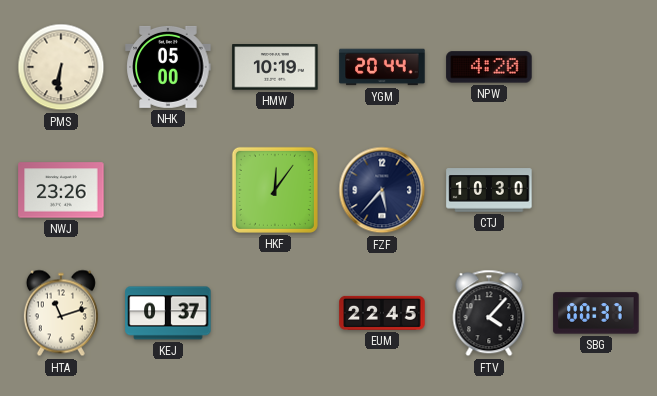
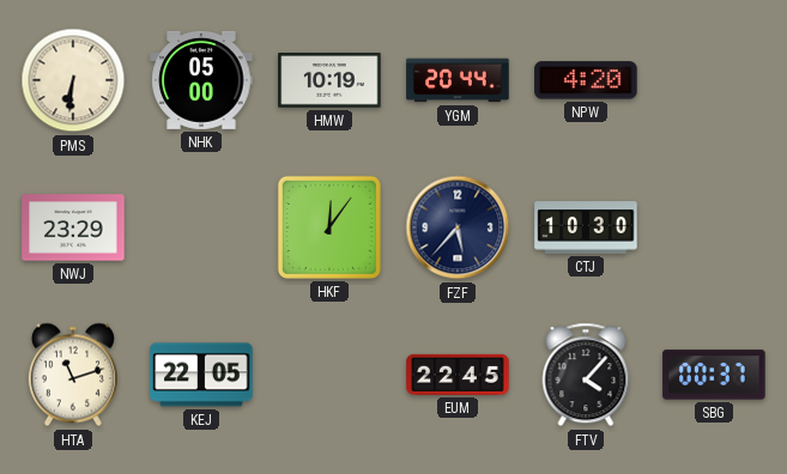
NWJ: 23:26 -> 23:29
KEJ: 0:37 -> 22:05
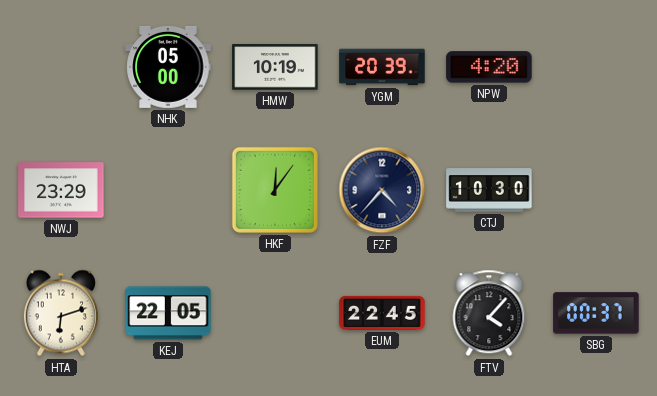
PMS: 6:31 -> none
YGM: 20:44 -> 20:39
FZF: 5:37 -> 4:37
HTA: 11:12 -> 6:12
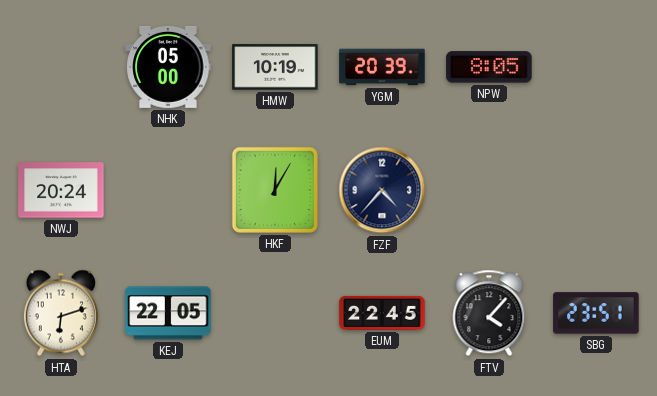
NPW: 4:20 -> 8:05
NWJ: 23:29 -> 20:24
HKF: 12:06 -> 12:05
CTJ: 10:30 -> none
SBG: 00:37 -> 23:51
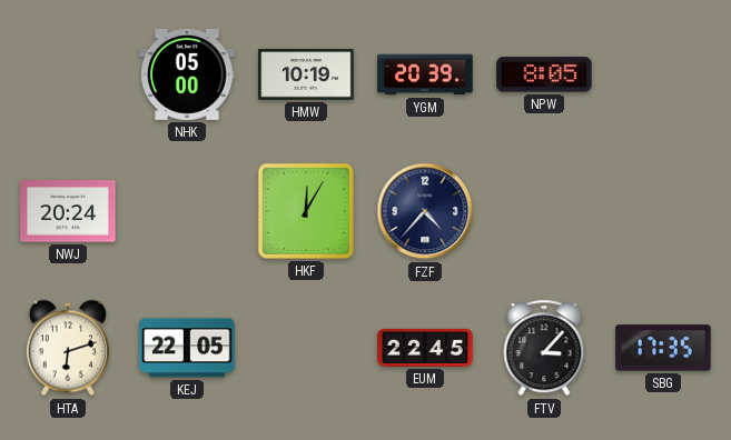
FTV: 4:07 -> 3:07
SBG: 23:51 -> 17:35
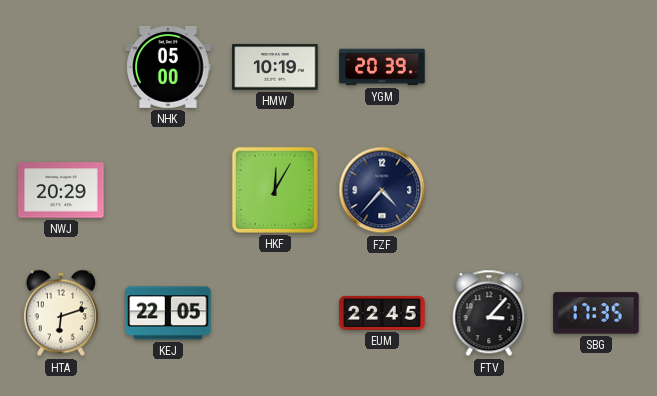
NPW: 8:05 -> none
NWJ: 20:24 -> 20:29
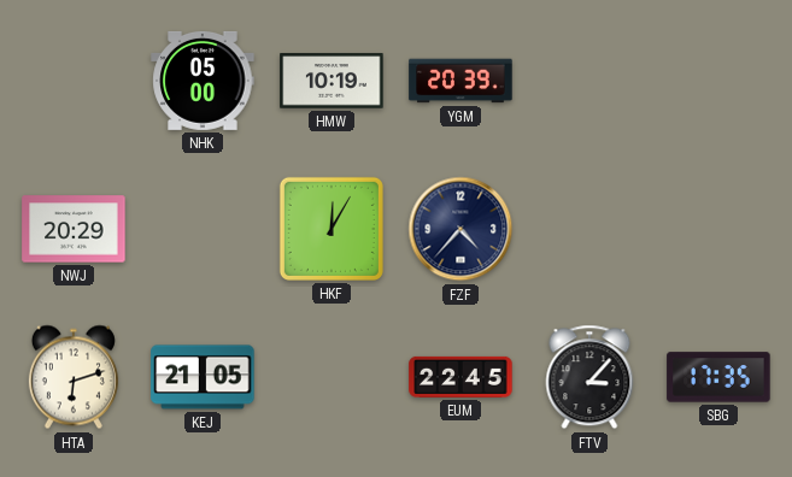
KEJ: 22:05 -> 21:05
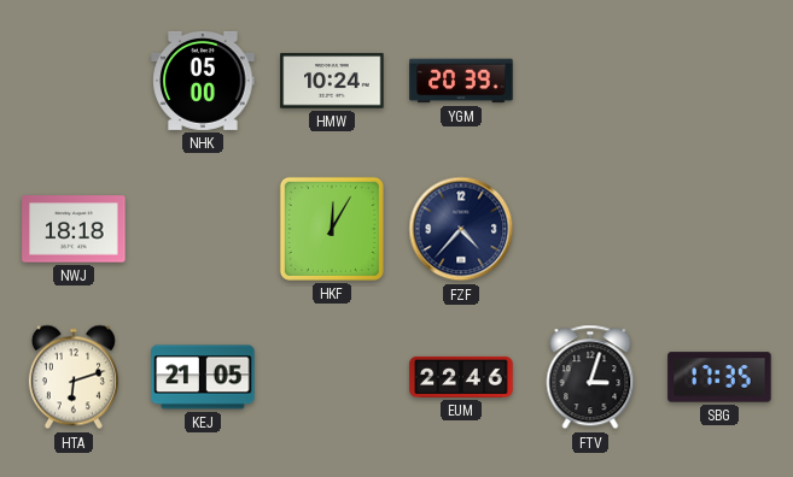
HMW: 10:19 -> 10:24
NWJ: 20:29 -> 18:18
EUM: 22:45 -> 22:46
FTV: 3:07 -> 3:03
